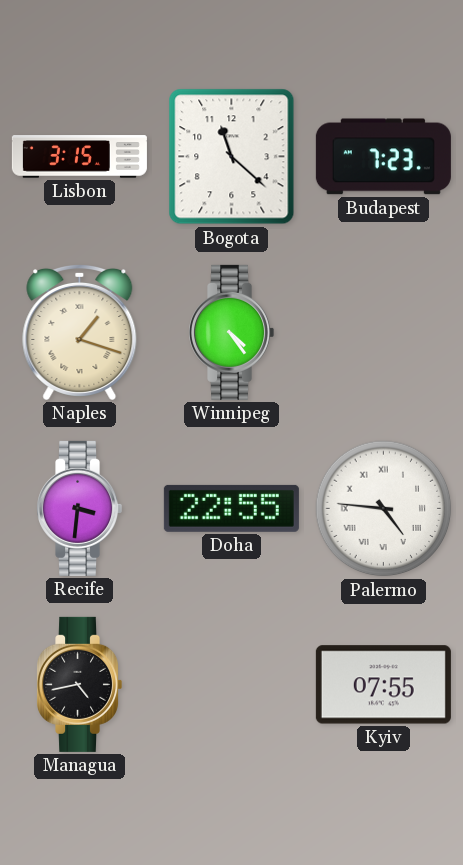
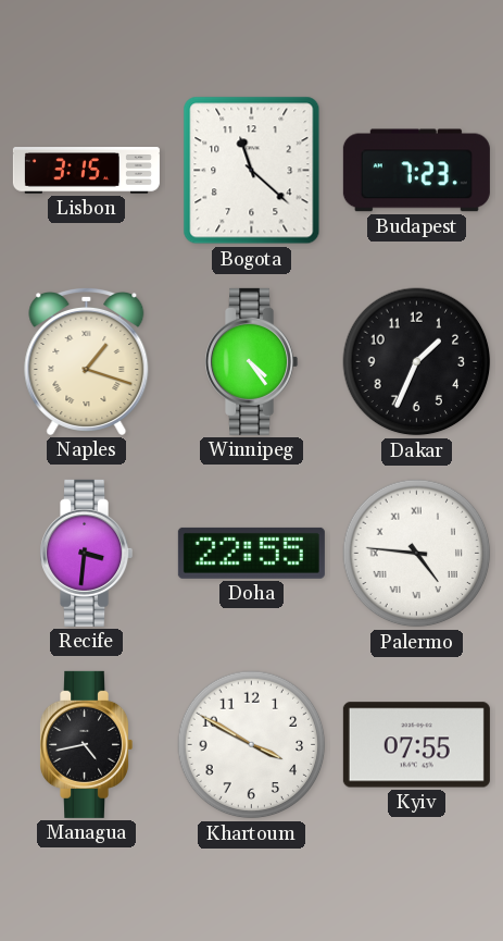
Dakar: none -> 1:34
Khartoum: none -> 3:50
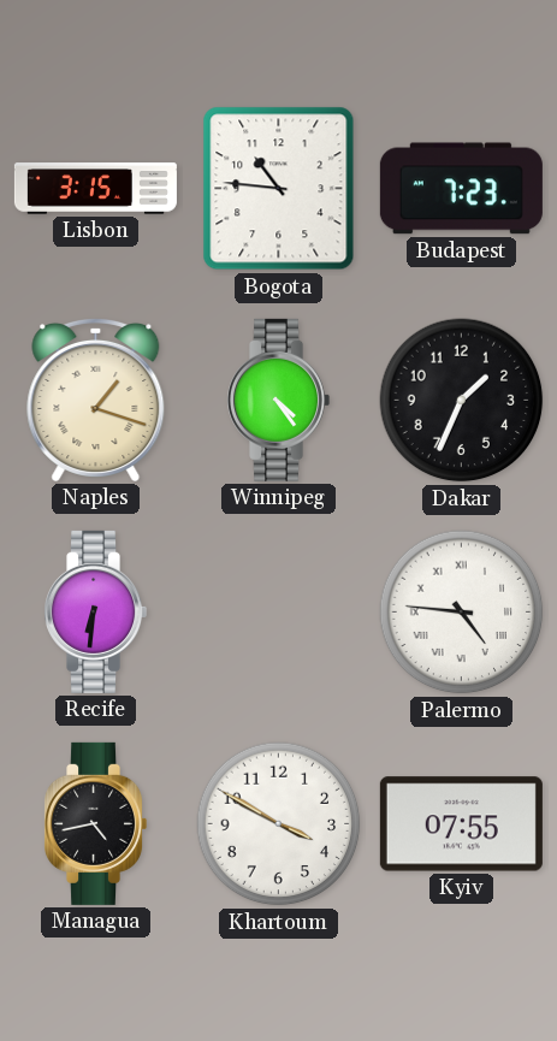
Bogota: 11:22 -> 10:46
Recife: 3:31 -> 6:31
Doha: 22:55 -> none
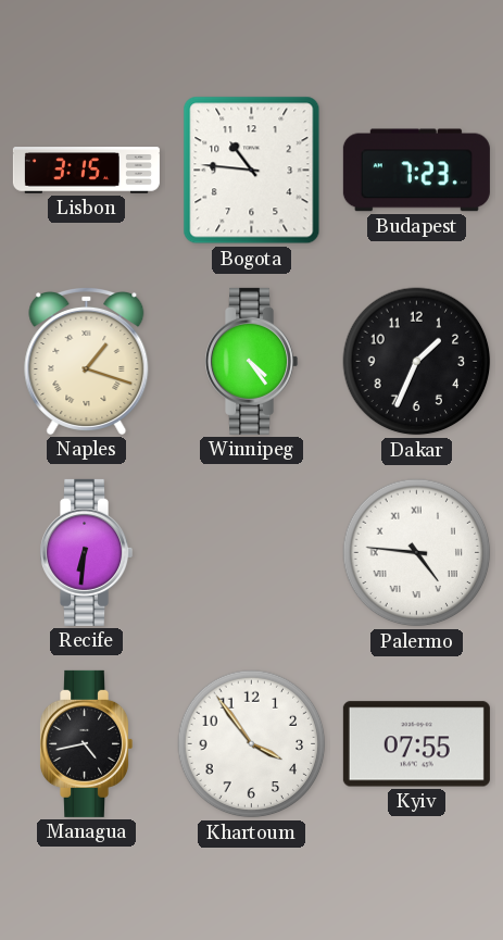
Khartoum: 3:50 -> 3:54
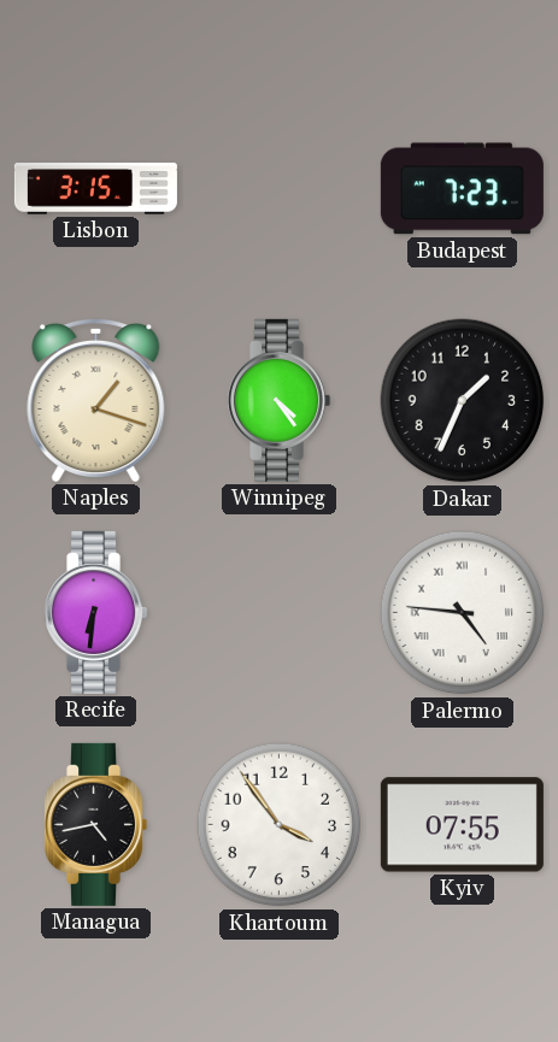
Bogota: 10:46 -> none
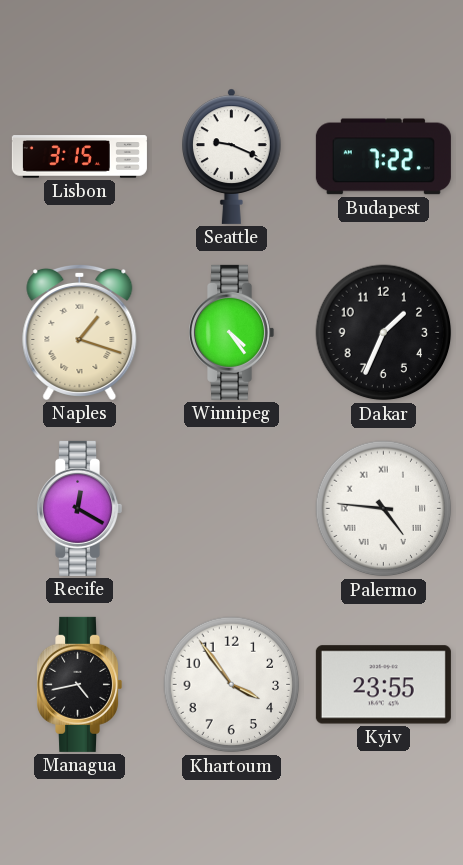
Seattle: none -> 9:19
Budapest: 7:23 -> 7:22
Recife: 6:31 -> 12:20
Kyiv: 07:55 -> 23:55
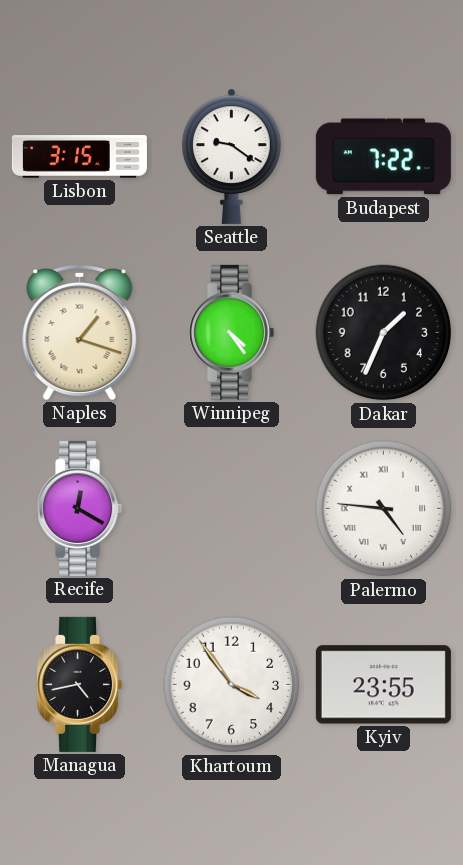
Seattle: 9:19 -> 9:21
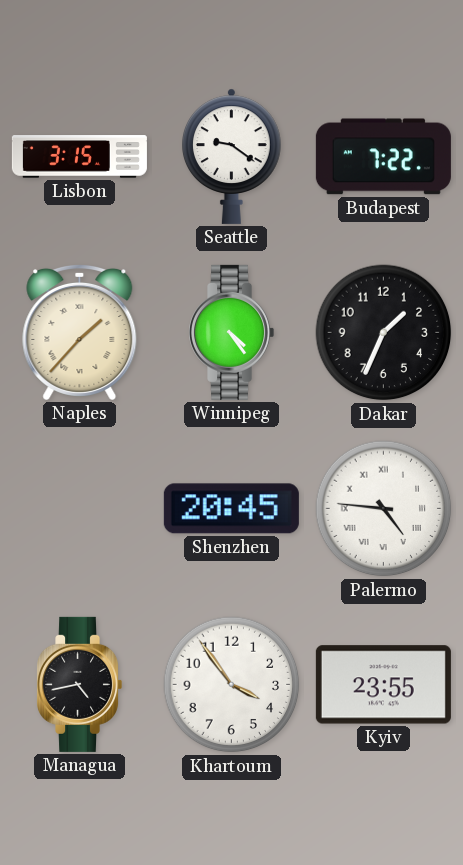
Naples: 1:18 -> 1:37
Recife: 12:20 -> none
Shenzhen: none -> 20:45
